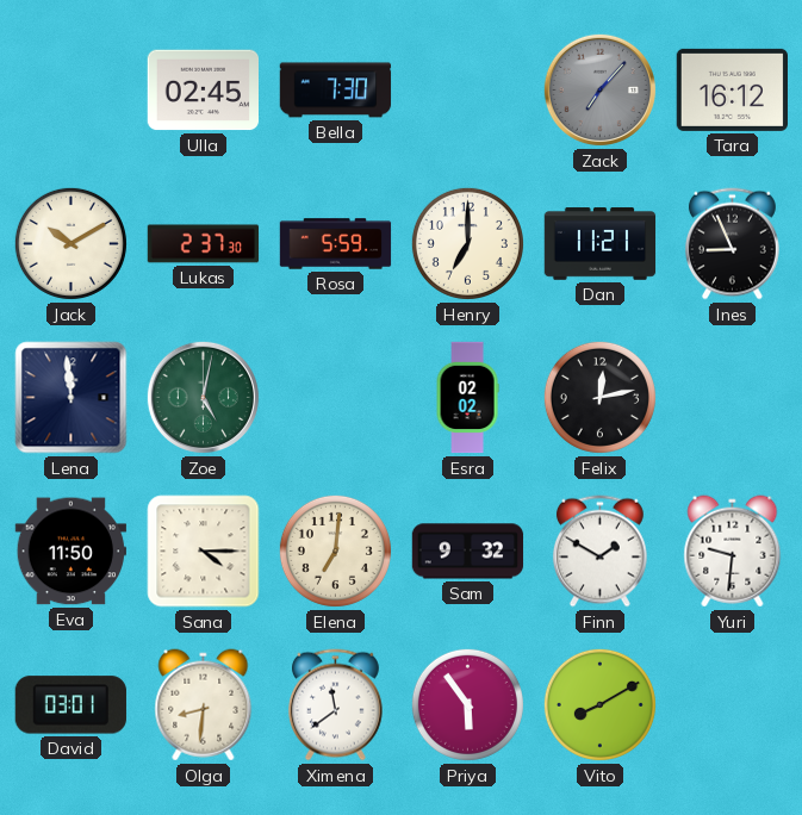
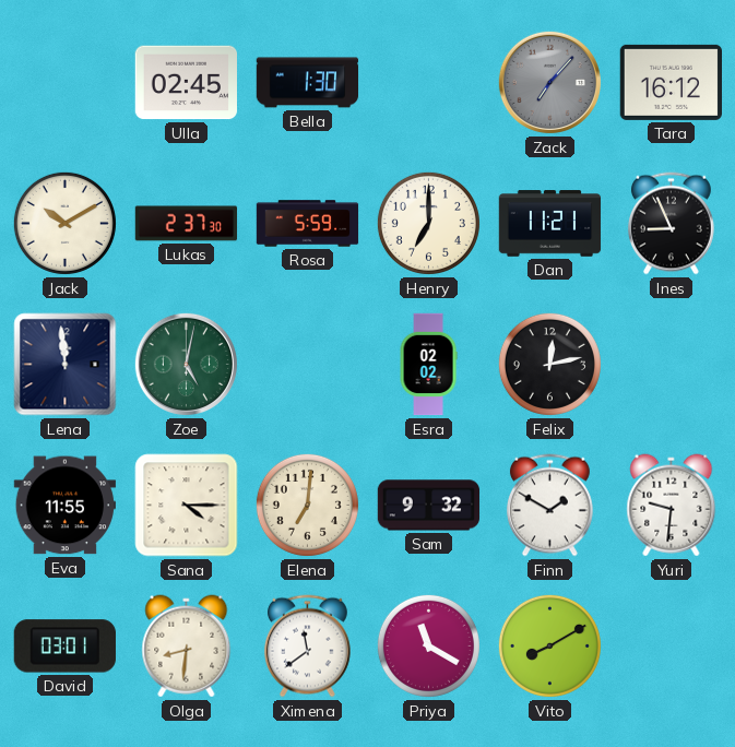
Bella: 7:30 -> 1:30
Eva: 11:50 -> 11:55
Priya: 5:54 -> 11:20
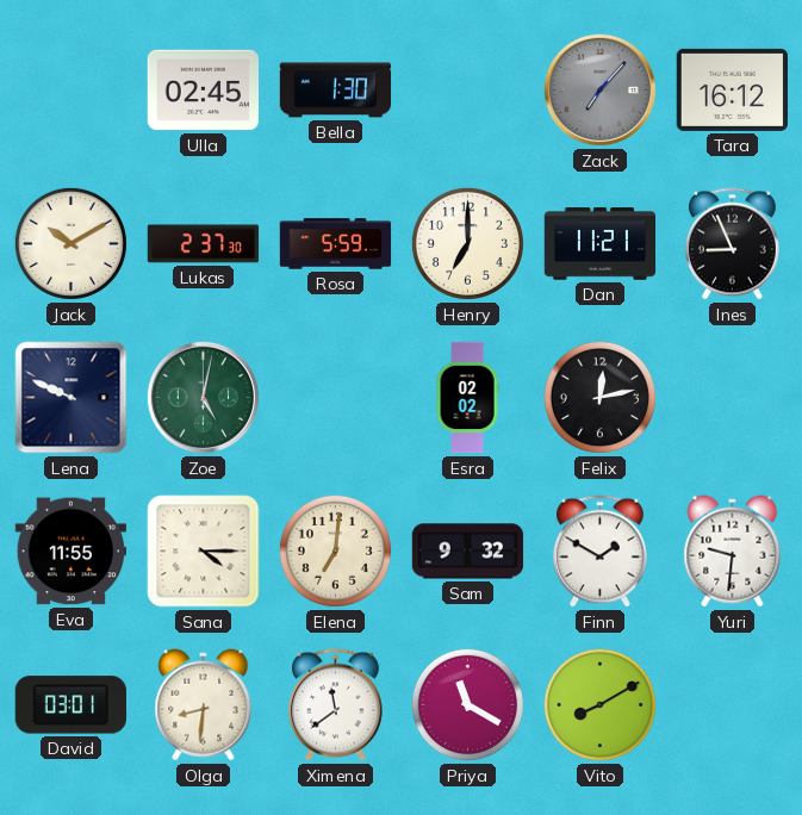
Lena: 11:59 -> 9:49
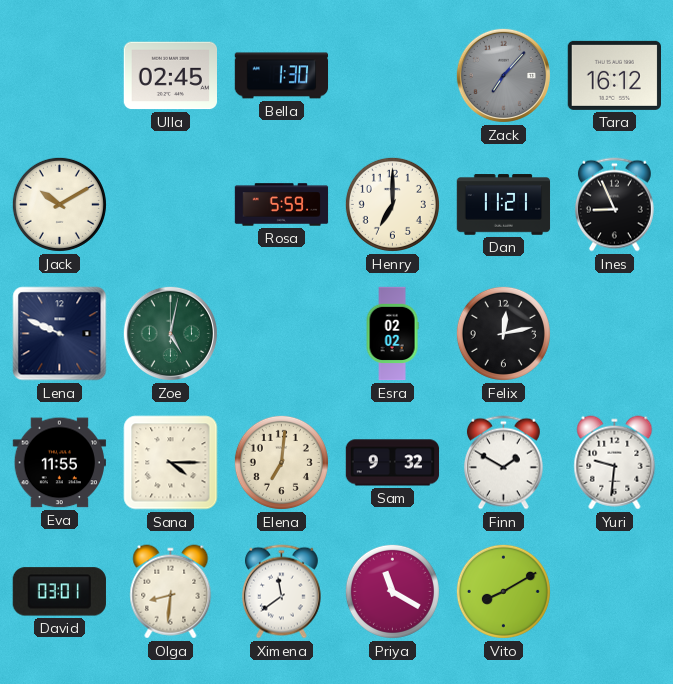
Lukas: 2:37 -> none
